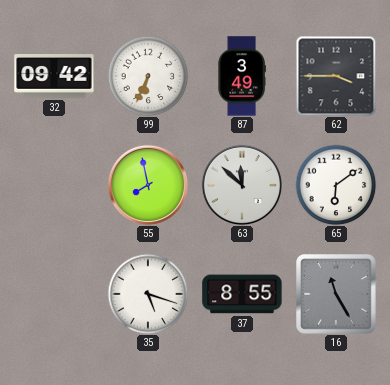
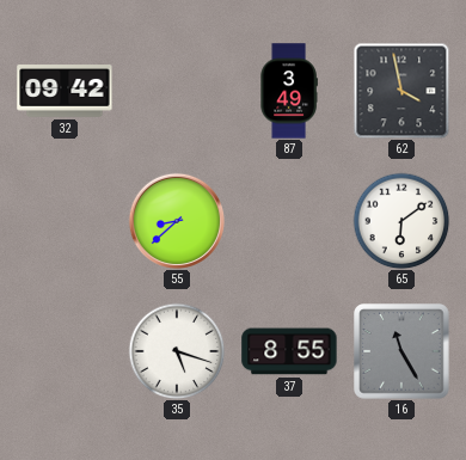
99: 6:34 -> none
62: 3:45 -> 3:58
55: 7:58 -> 8:38
63: 11:52 -> none
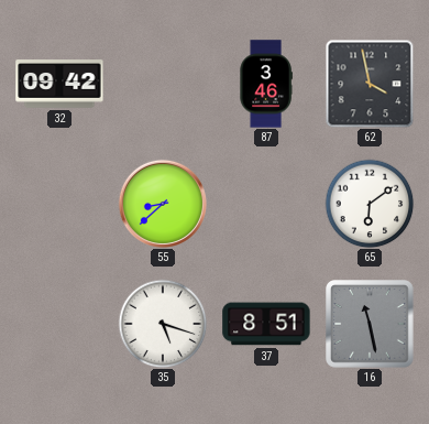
87: 3:49 -> 3:46
37: 8:55 -> 8:51
16: 11:25 -> 11:28
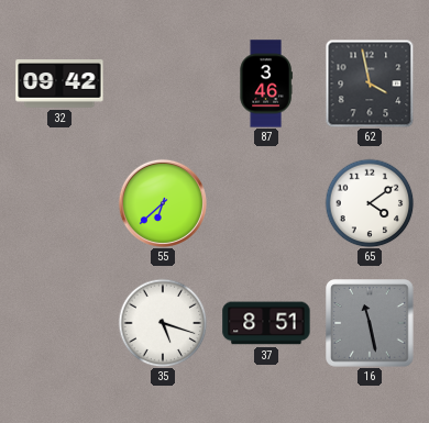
55: 8:38 -> 6:38
65: 6:09 -> 4:09
